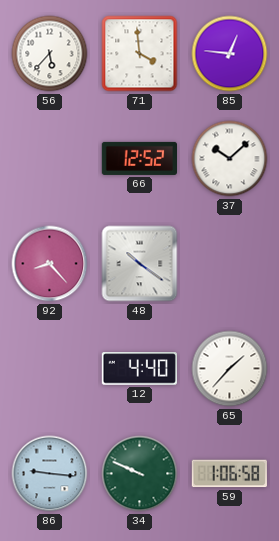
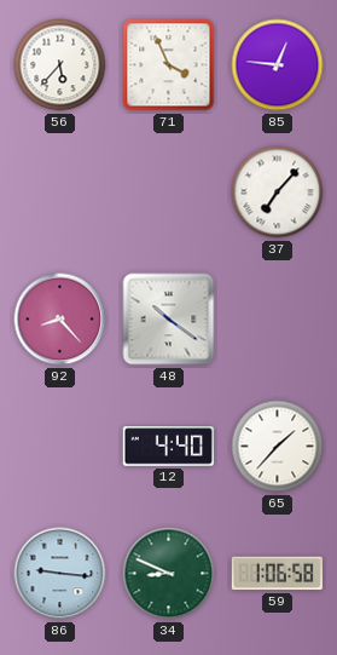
71: 3:59 -> 3:56
66: 12:52 -> none
37: 10:08 -> 7:07
34: 9:49 -> 8:49
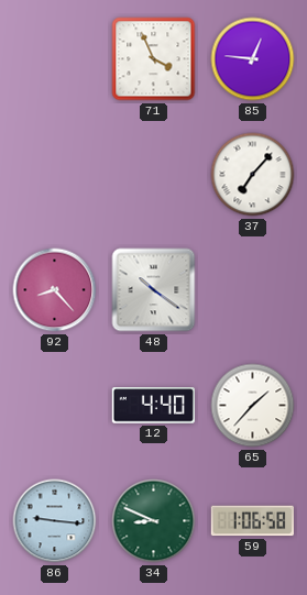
56: 5:37 -> none
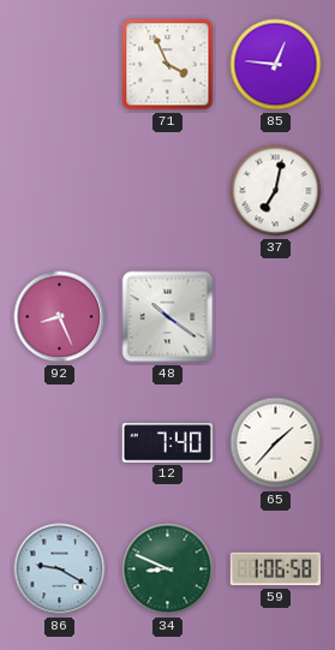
37: 7:07 -> 7:02
92: 8:23 -> 8:26
12: 4:40 -> 7:40
86: 9:16 -> 9:20
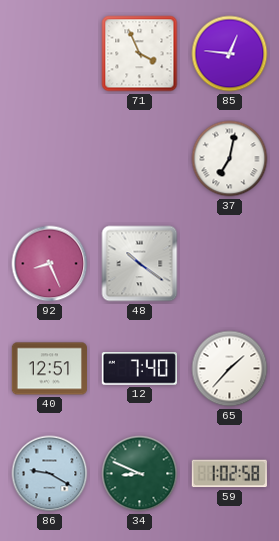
40: none -> 12:51
59: 1:06 -> 1:02
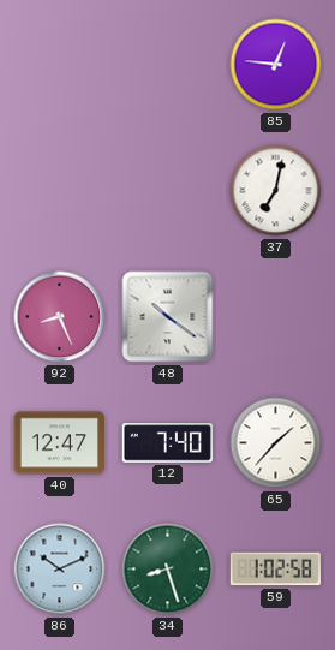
71: 3:56 -> none
40: 12:51 -> 12:47
86: 9:20 -> 10:11
34: 8:49 -> 8:27
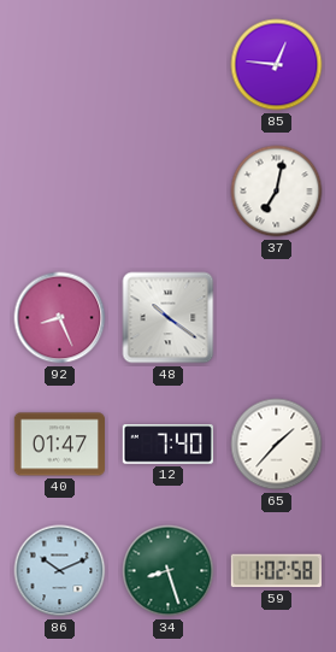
40: 12:47 -> 01:47
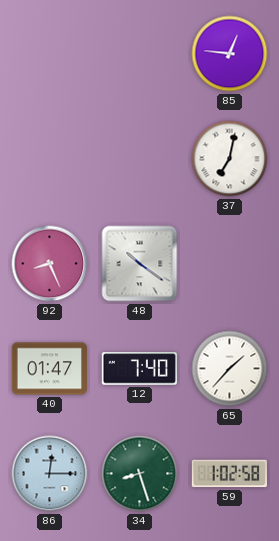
86: 10:11 -> 12:15
